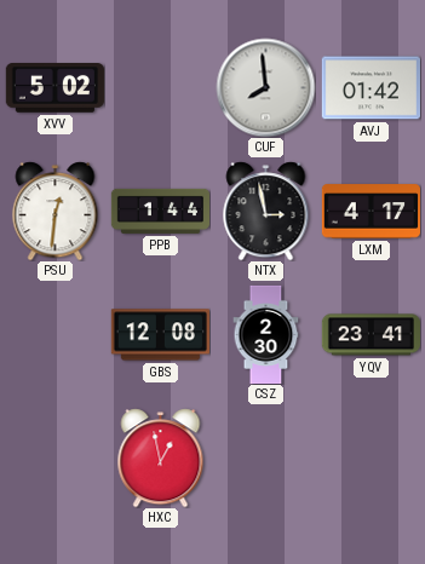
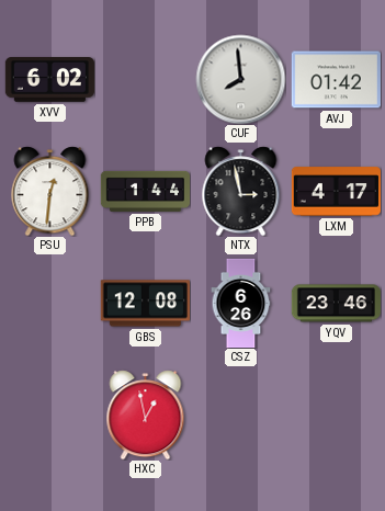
XVV: 5:02 -> 6:02
CSZ: 2:30 -> 6:26
YQV: 23:41 -> 23:46
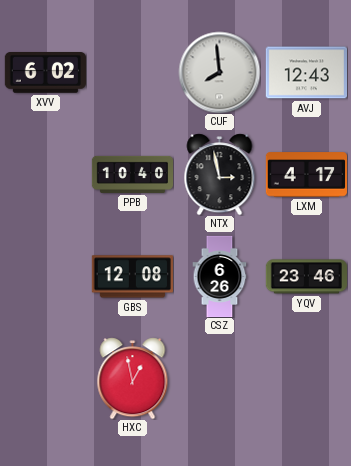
AVJ: 01:42 -> 12:43
PSU: 12:31 -> none
PPB: 1:44 -> 10:40
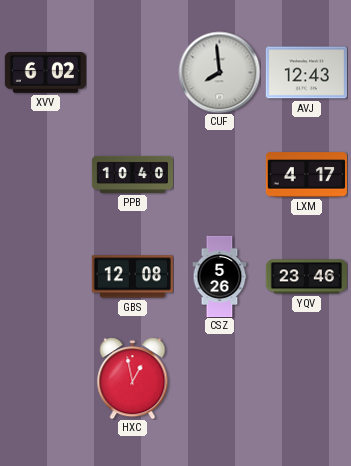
NTX: 2:58 -> none
CSZ: 6:26 -> 5:26
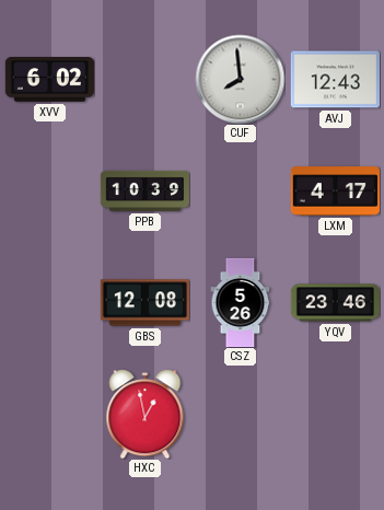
PPB: 10:40 -> 10:39
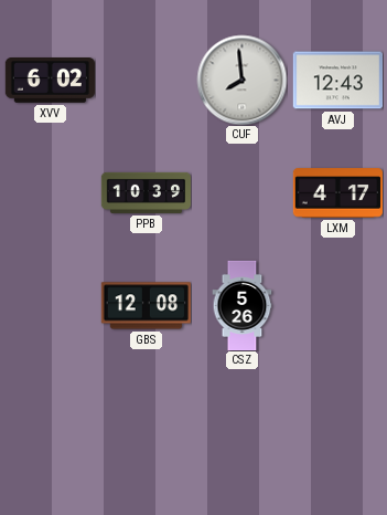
YQV: 23:46 -> none
HXC: 12:58 -> none
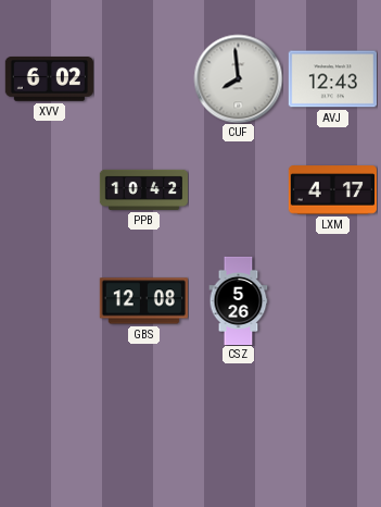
PPB: 10:39 -> 10:42
